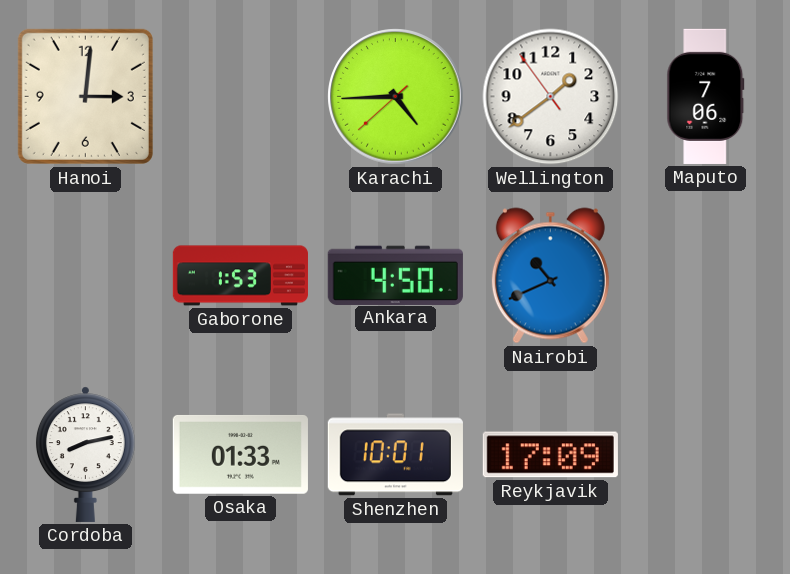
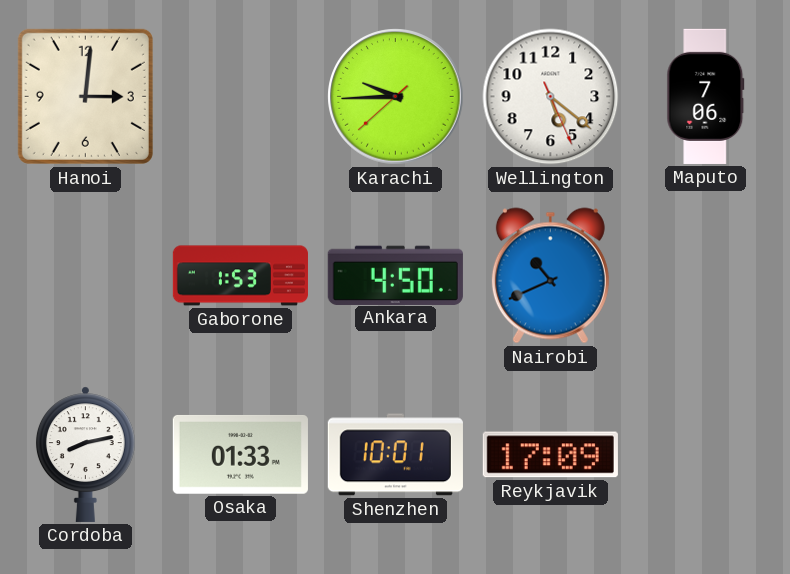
Karachi: 4:44 -> 9:44
Wellington: 1:38 -> 5:21
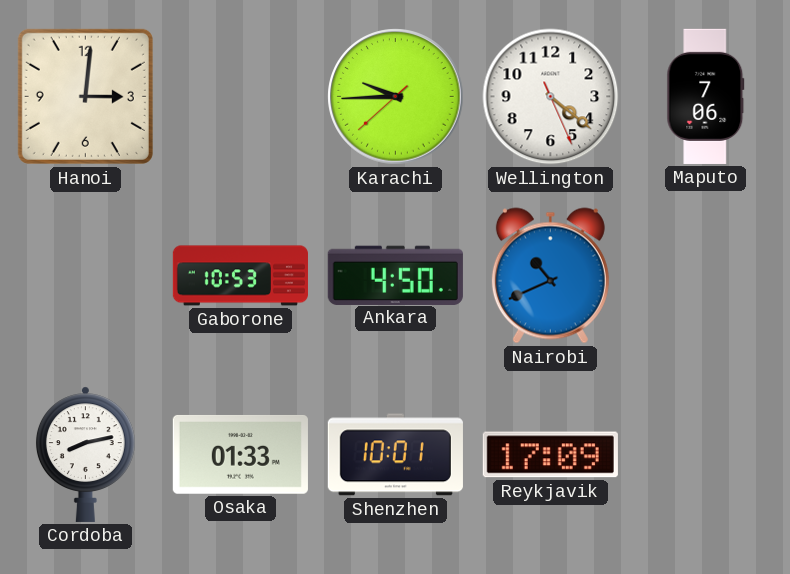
Wellington: 5:21 -> 4:21
Gaborone: 1:53 -> 10:53
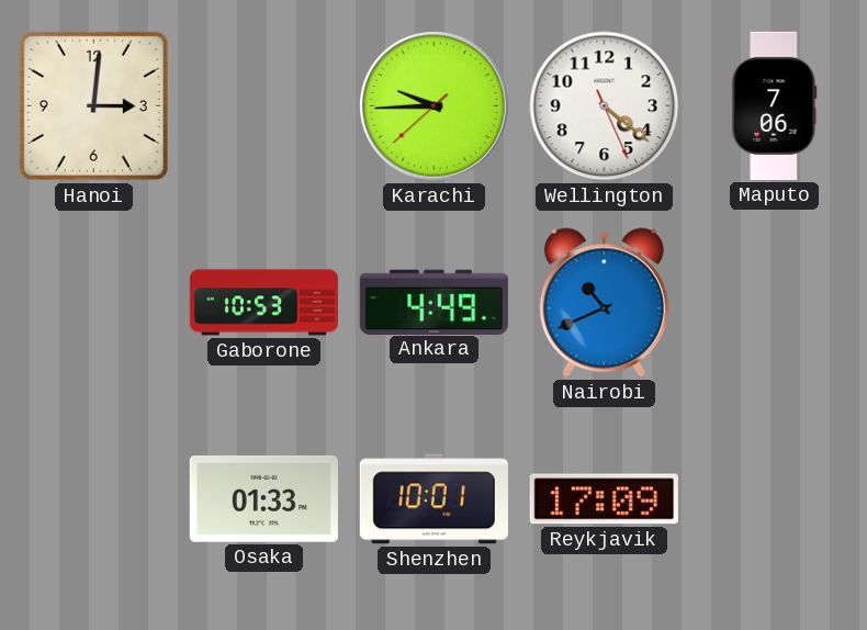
Ankara: 4:50 -> 4:49
Cordoba: 8:13 -> none
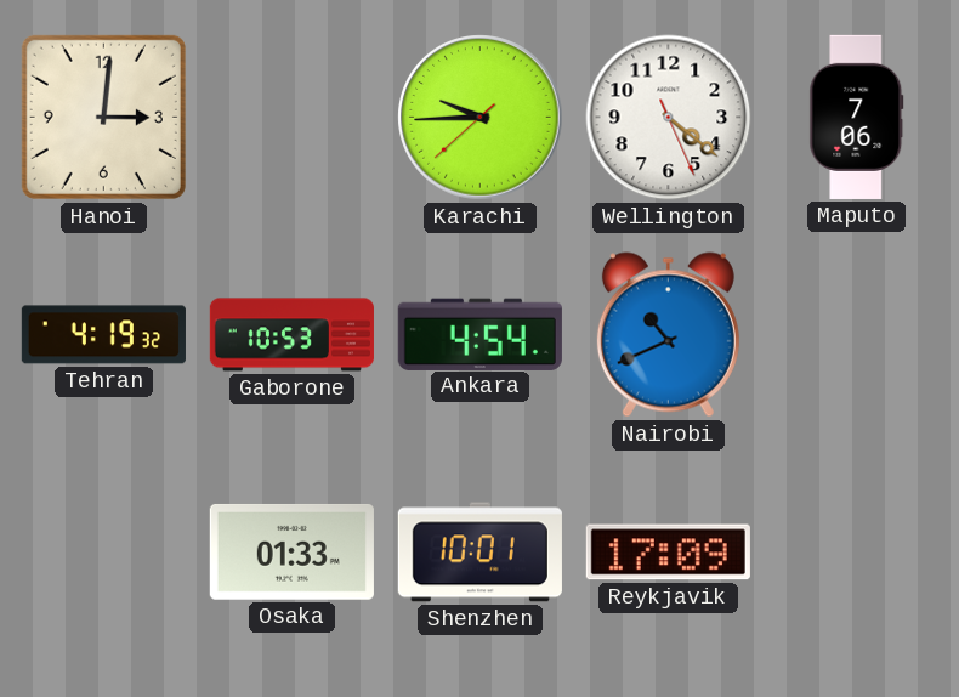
Tehran: none -> 4:19
Ankara: 4:49 -> 4:54
